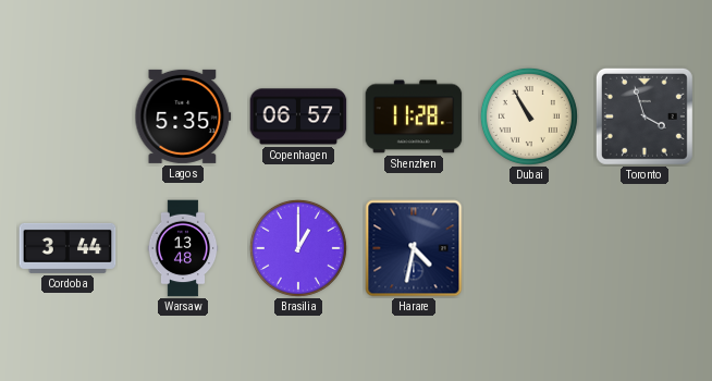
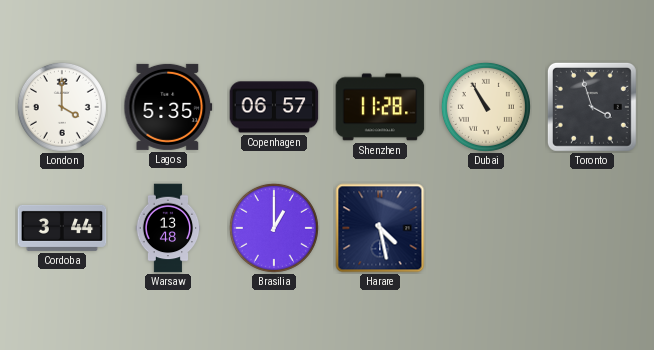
London: none -> 4:00
Harare: 4:32 -> 4:28
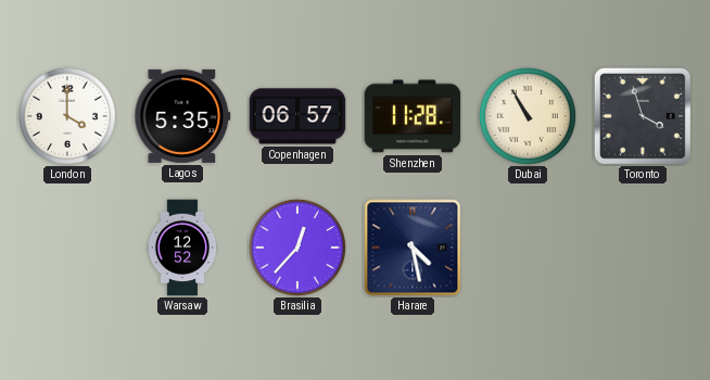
Cordoba: 3:44 -> none
Warsaw: 13:48 -> 12:52
Brasilia: 1:00 -> 12:37
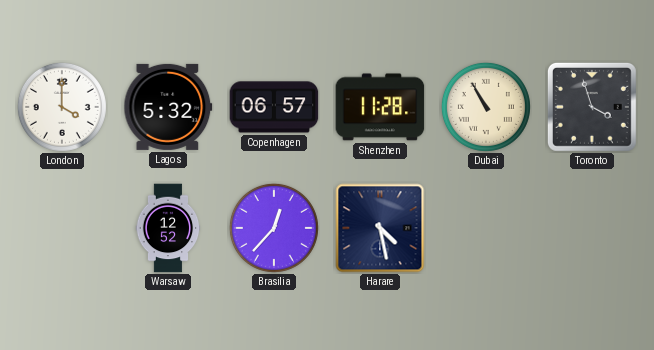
Lagos: 5:35 -> 5:32
